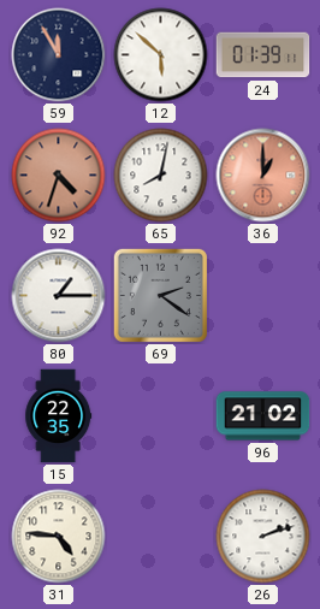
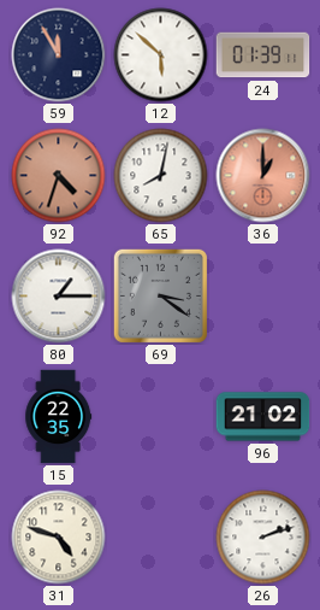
69: 2:21 -> 3:21
31: 4:46 -> 4:48
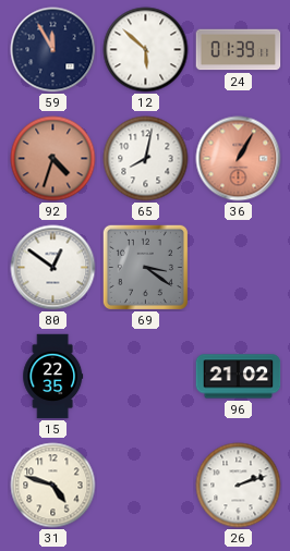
36: 1:00 -> 1:05
80: 1:15 -> 12:51
